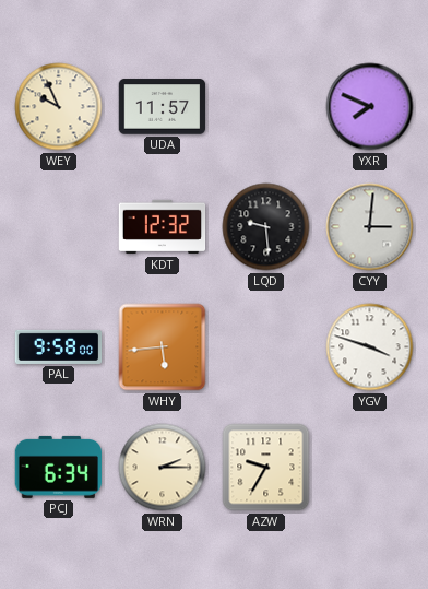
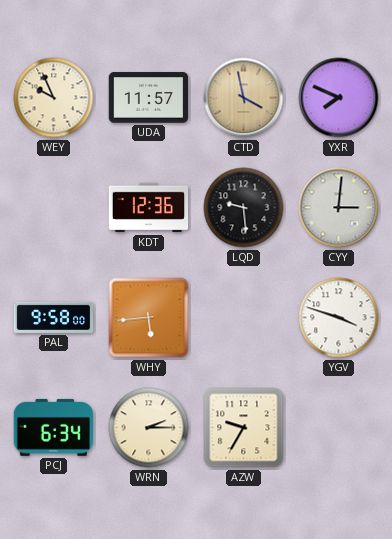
CTD: none -> 3:58
KDT: 12:32 -> 12:36
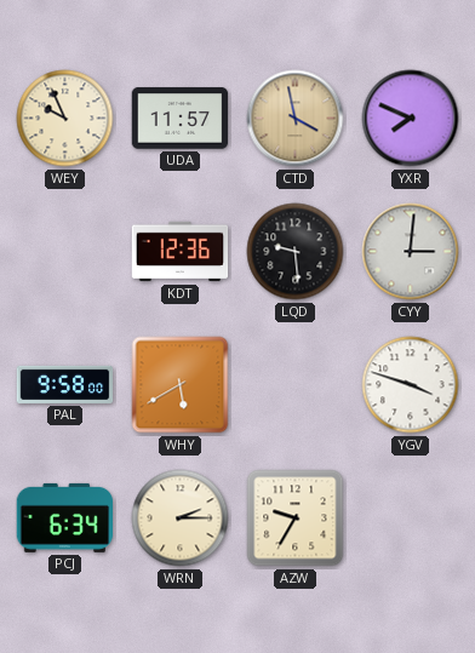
WHY: 5:44 -> 5:40
